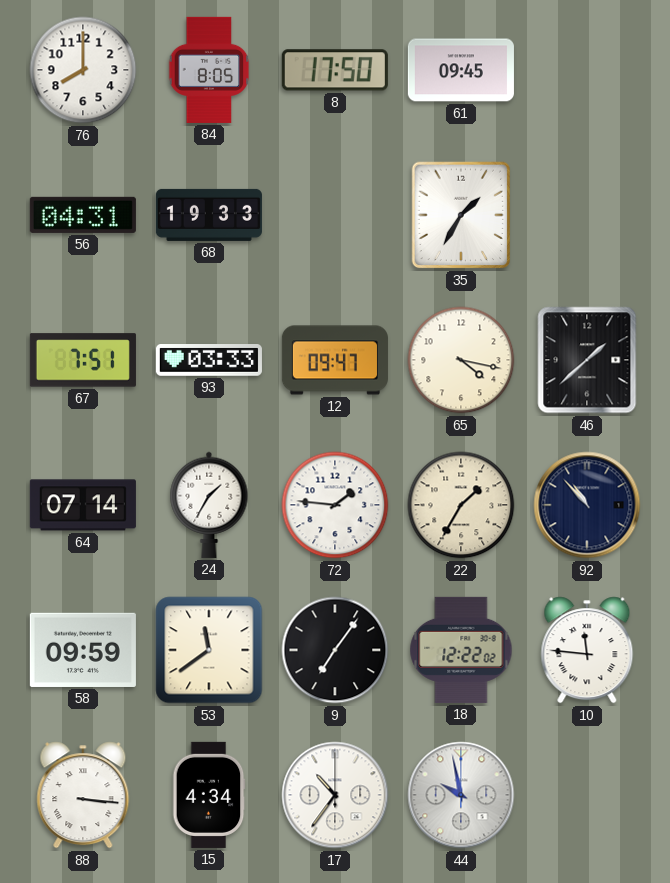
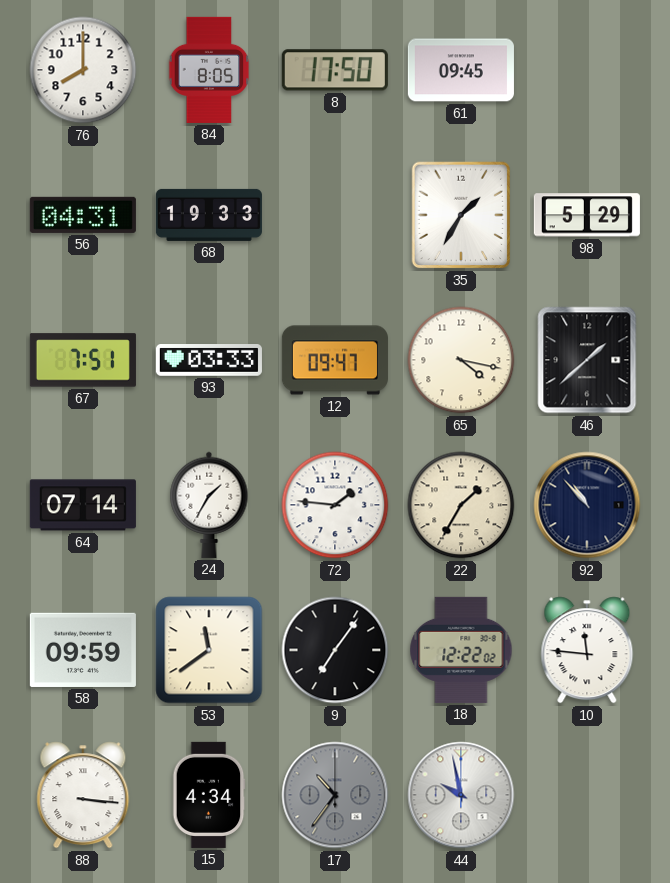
98: none -> 5:29
17 dial: white -> grey
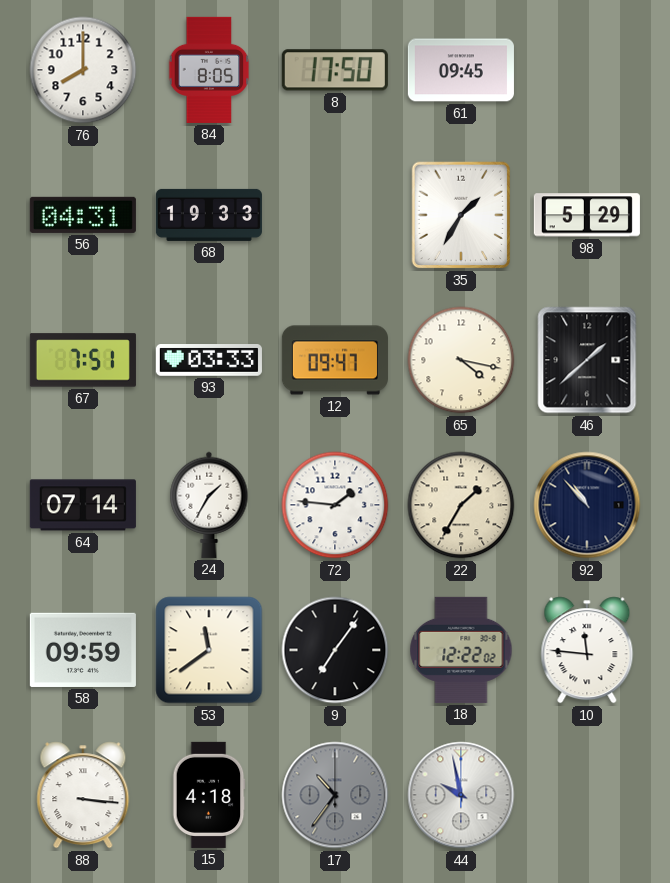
15: 4:34 -> 4:18
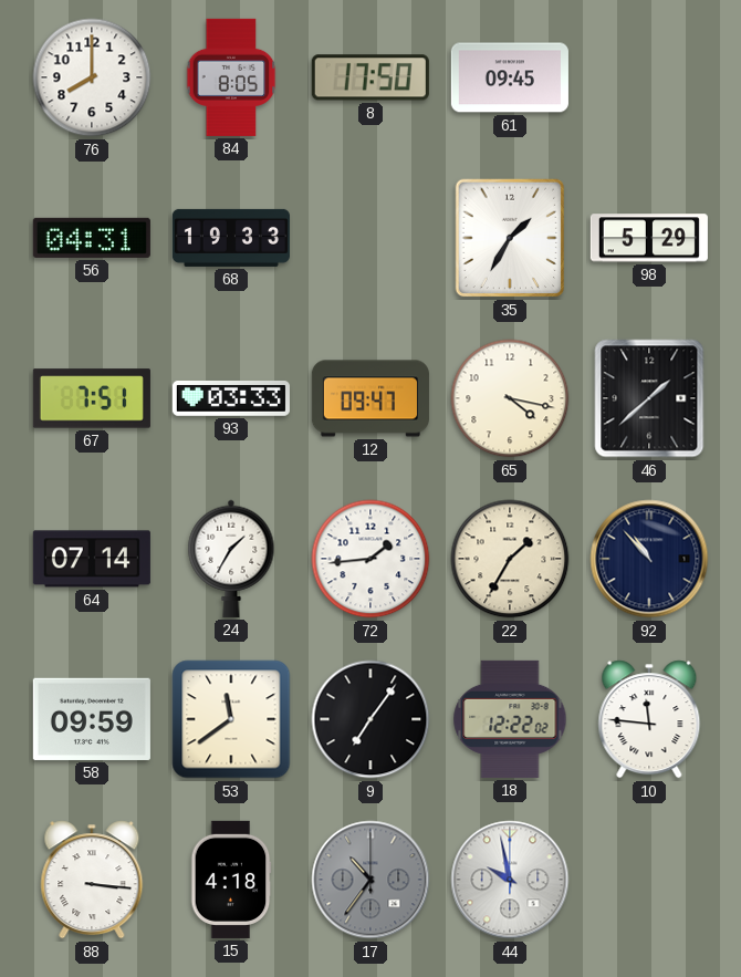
72: 1:46 -> 1:44
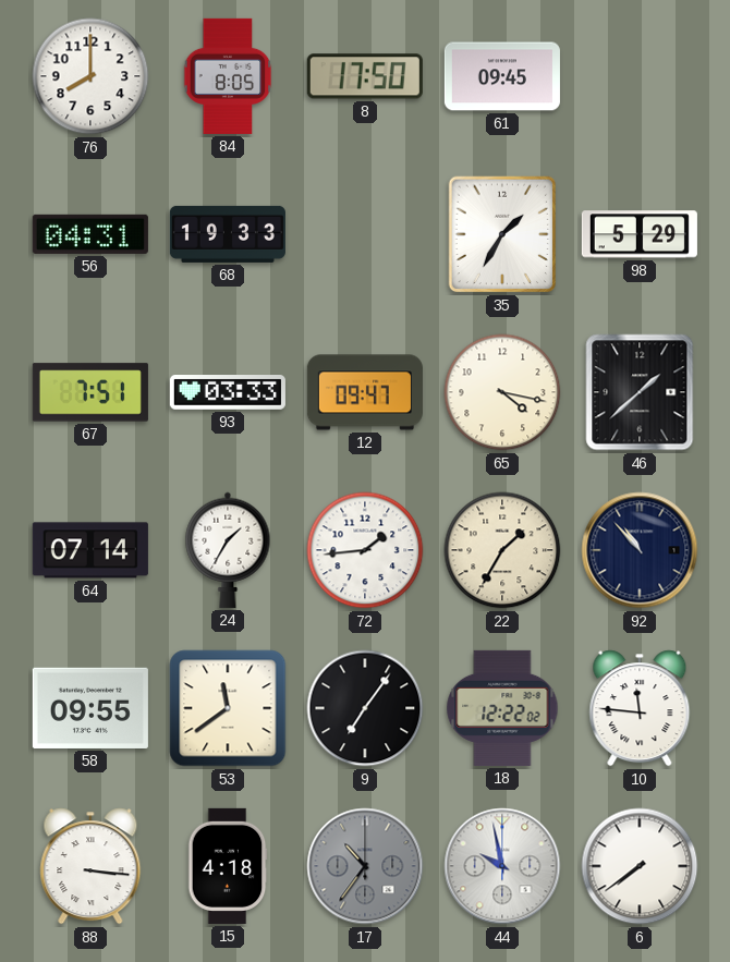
58: 09:59 -> 09:55
6: none -> 7:39
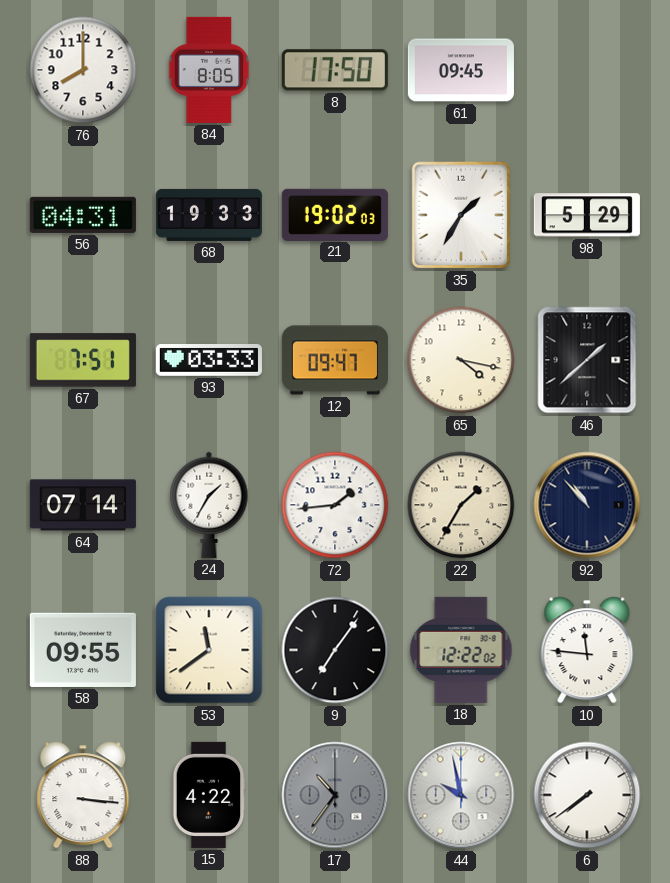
21: none -> 19:02
15: 4:18 -> 4:22
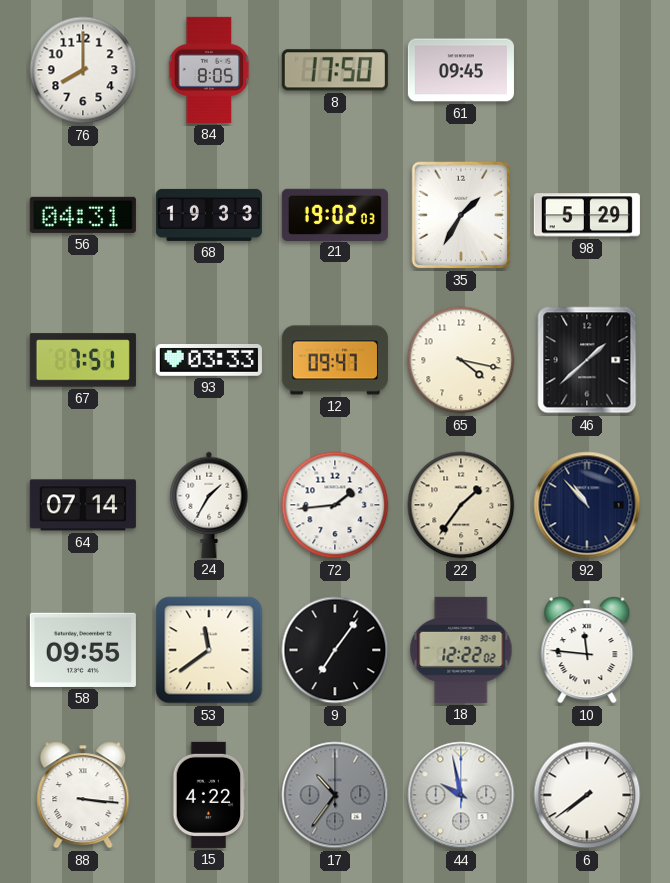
22: 1:35 -> 1:36
